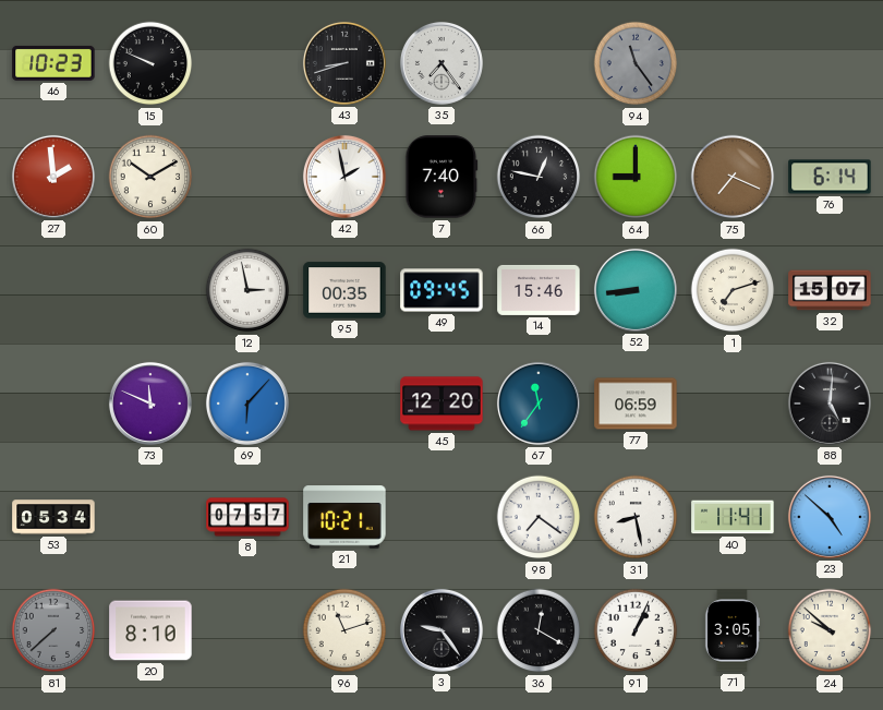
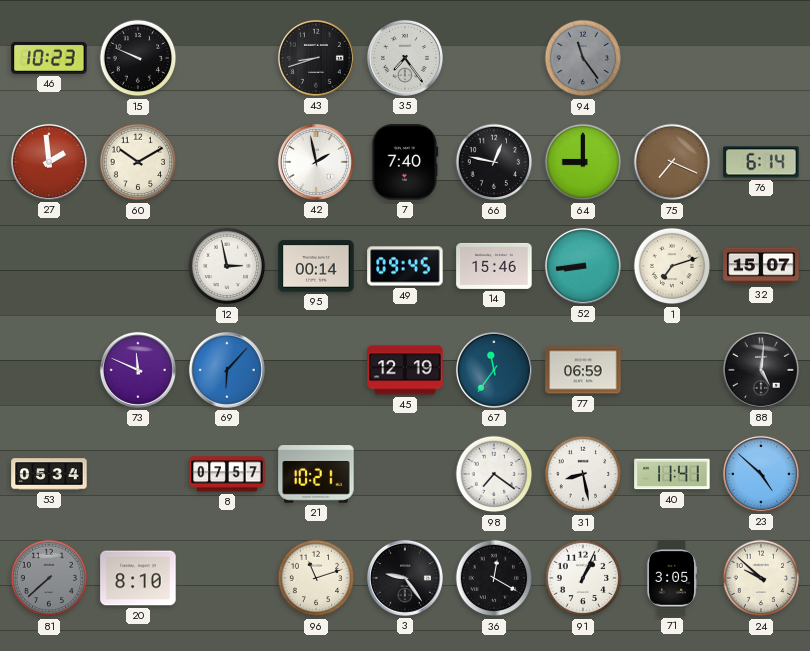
95: 00:35 -> 00:14
45: 12:20 -> 12:19
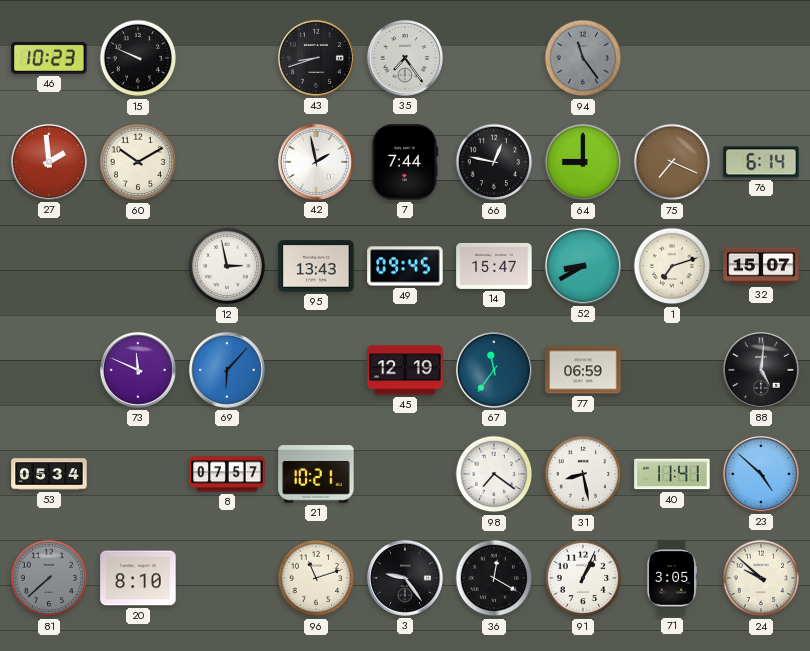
7: 7:40 -> 7:44
95: 00:14 -> 13:43
14: 15:46 -> 15:47
52: 8:44 -> 8:40
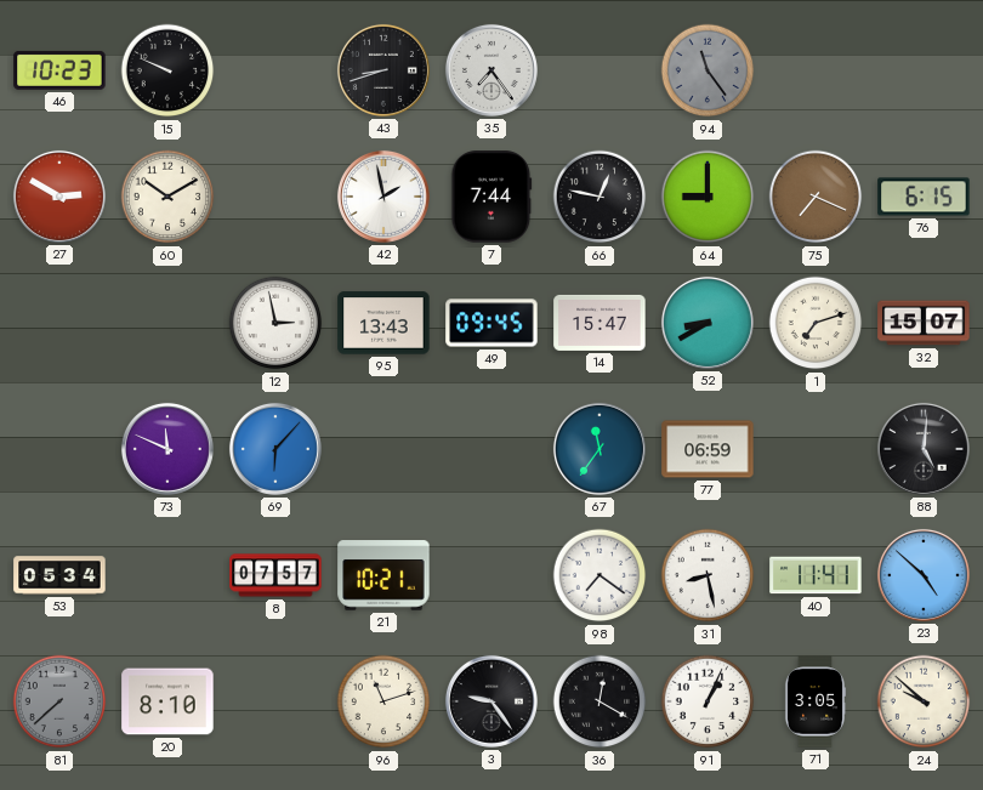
27: 1:59 -> 2:50
76: 6:14 -> 6:15
45: 12:19 -> none
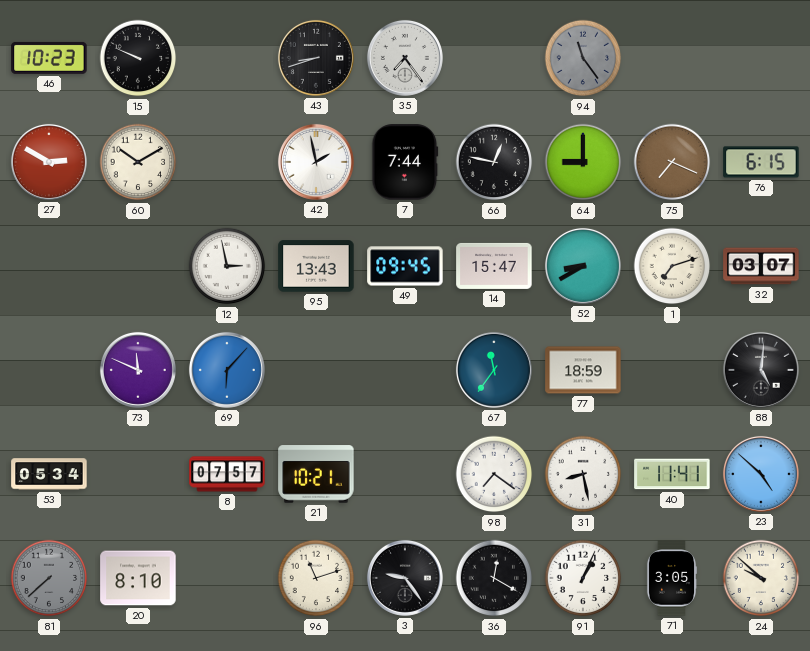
32: 15:07 -> 03:07
77: 06:59 -> 18:59
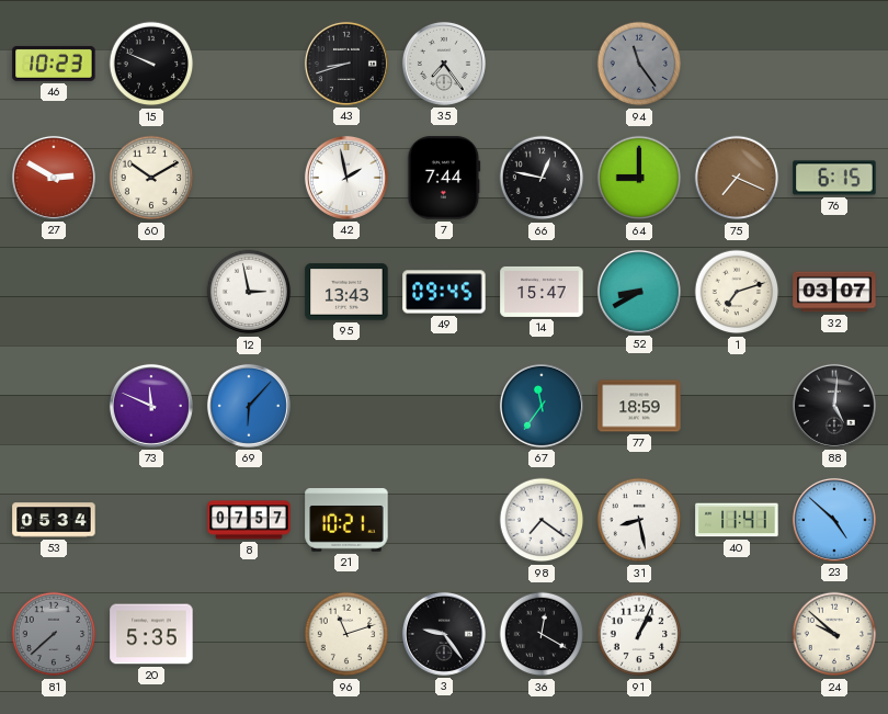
20: 8:10 -> 5:35
71: 3:05 -> none
